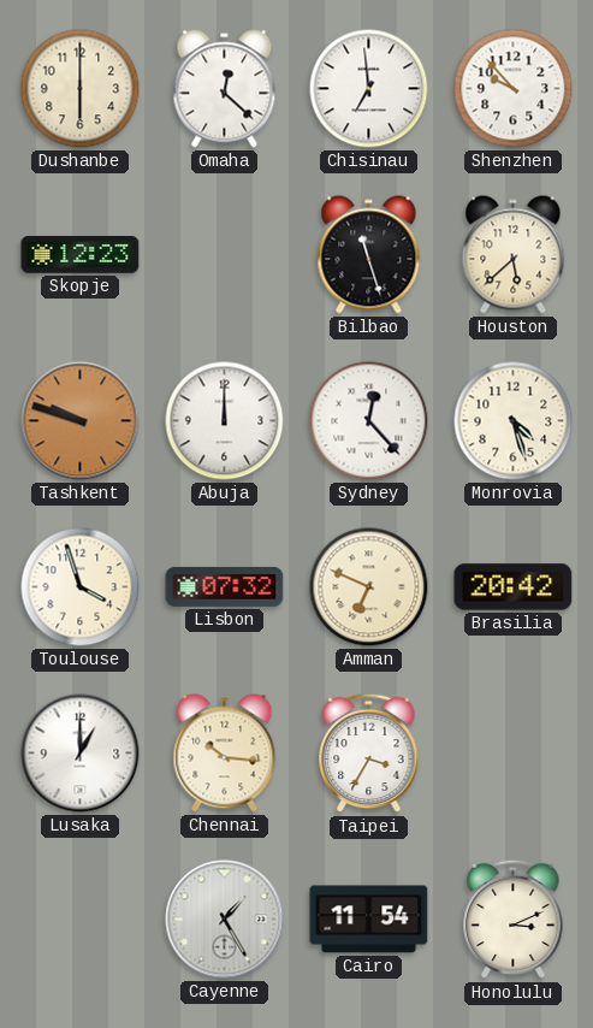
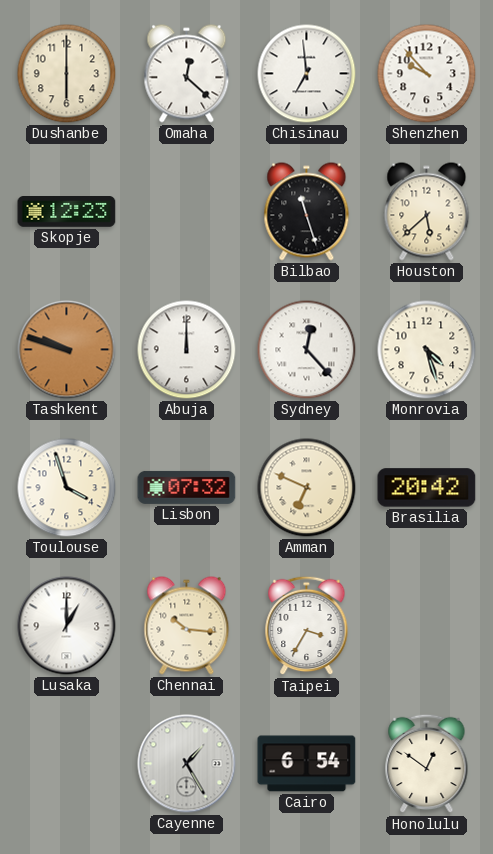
Cairo: 11:54 -> 6:54
Honolulu: 3:11 -> 12:51
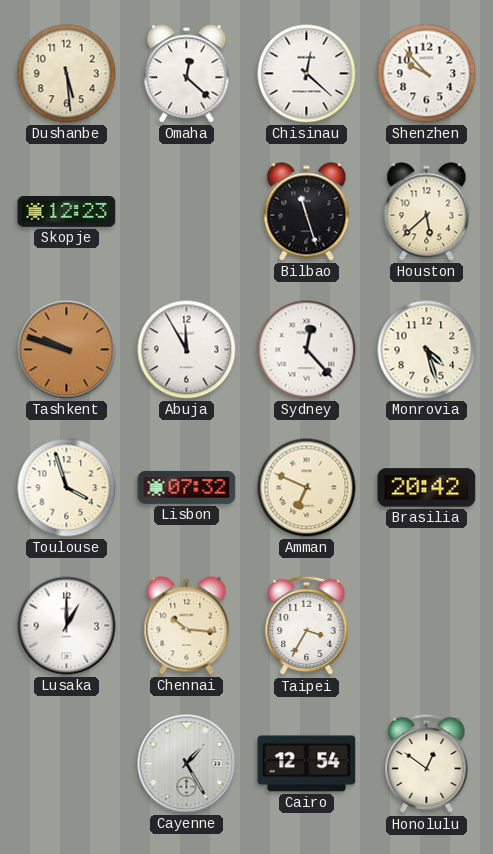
Dushanbe: 6:00 -> 5:29
Chisinau: 6:59 -> 12:22
Abuja: 12:00 -> 11:55
Cairo: 6:54 -> 12:54
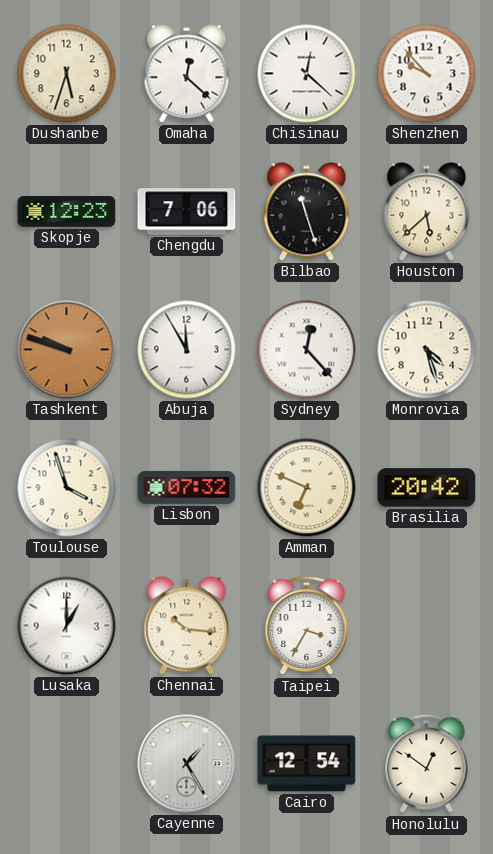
Dushanbe: 5:29 -> 5:33
Chengdu: none -> 7:06
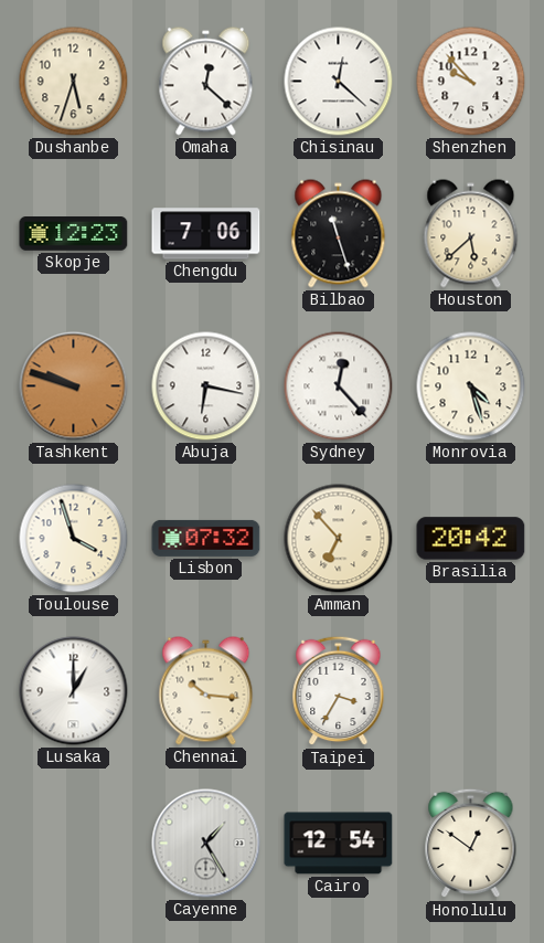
Abuja: 11:55 -> 6:17
Amman: 6:49 -> 6:53
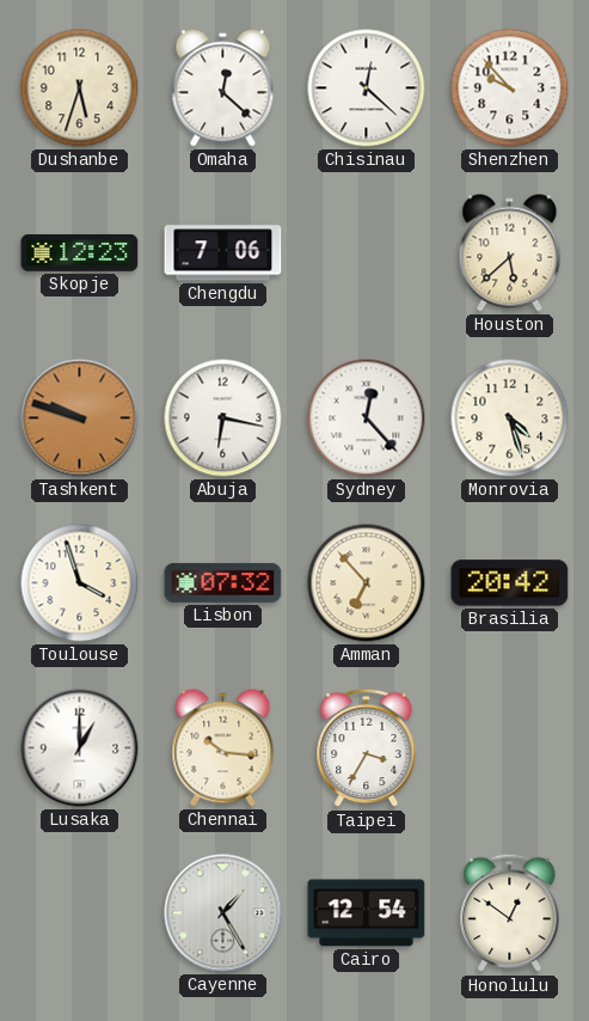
Bilbao: 11:27 -> none
